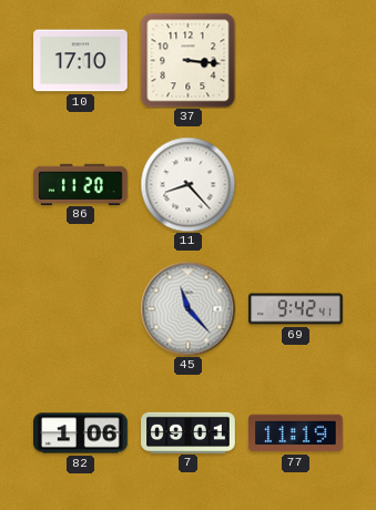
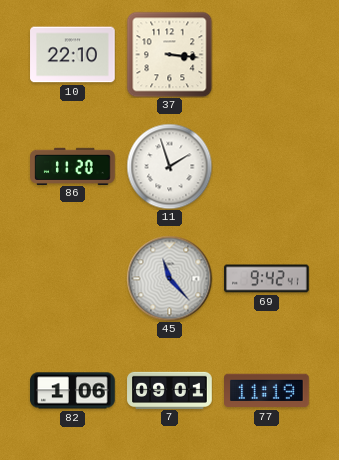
10: 17:10 -> 22:10
11: 8:23 -> 1:57
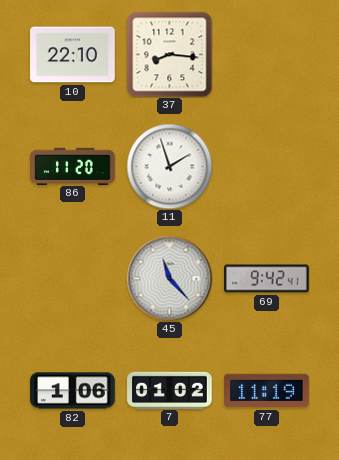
37: 3:16 -> 8:16
7: 09:01 -> 01:02
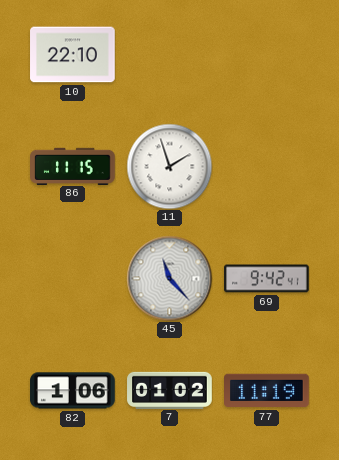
37: 8:16 -> none
86: 11:20 -> 11:15
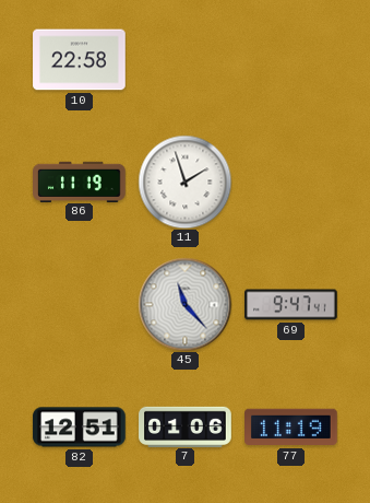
10: 22:10 -> 22:58
86: 11:15 -> 11:19
69: 9:42 -> 9:47
82: 1:06 -> 12:51
7: 01:02 -> 01:06
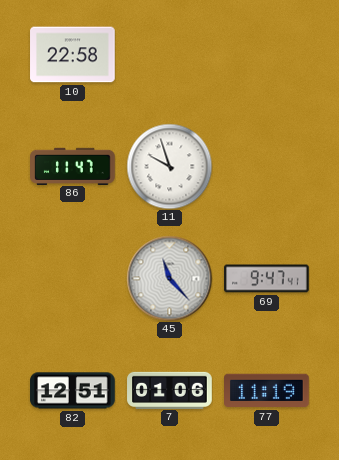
86: 11:19 -> 11:47
11: 1:57 -> 9:57
